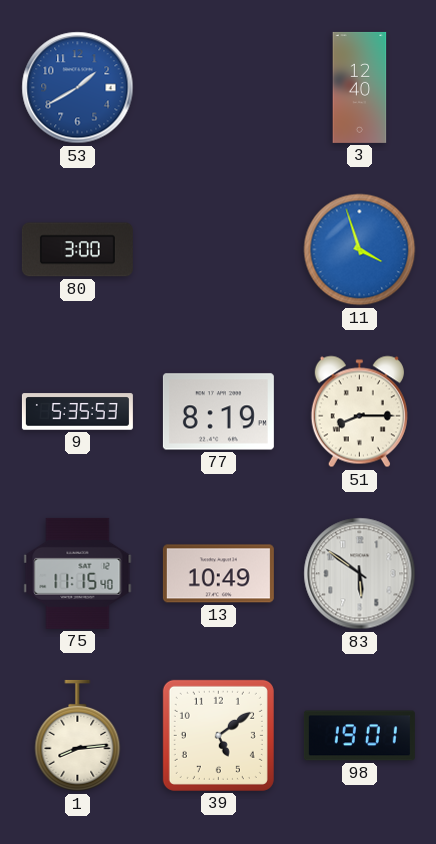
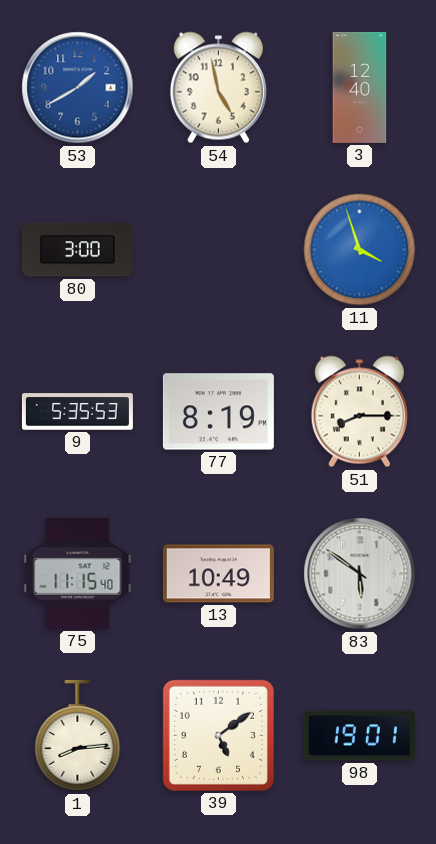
54: none -> 4:58
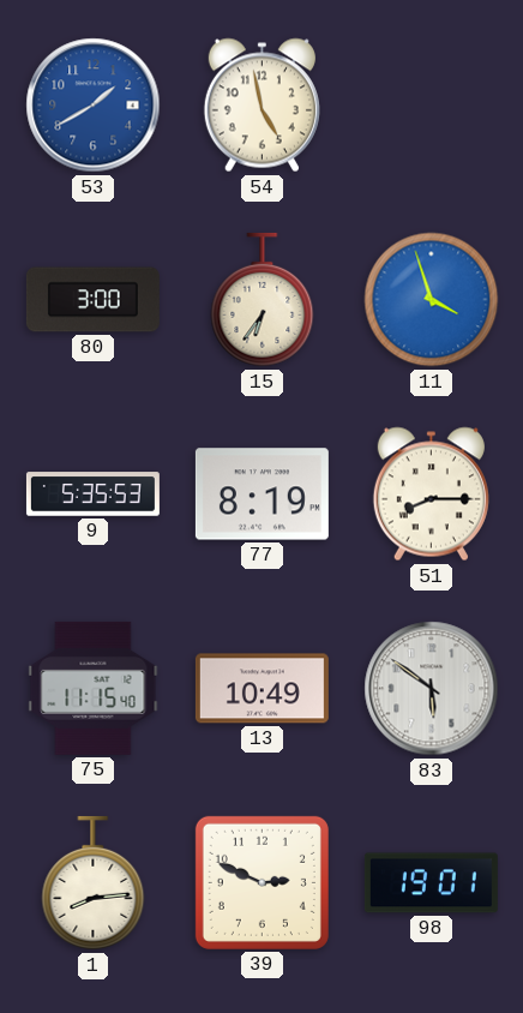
3: 12:40 -> none
15: none -> 6:36
39: 5:09 -> 2:49
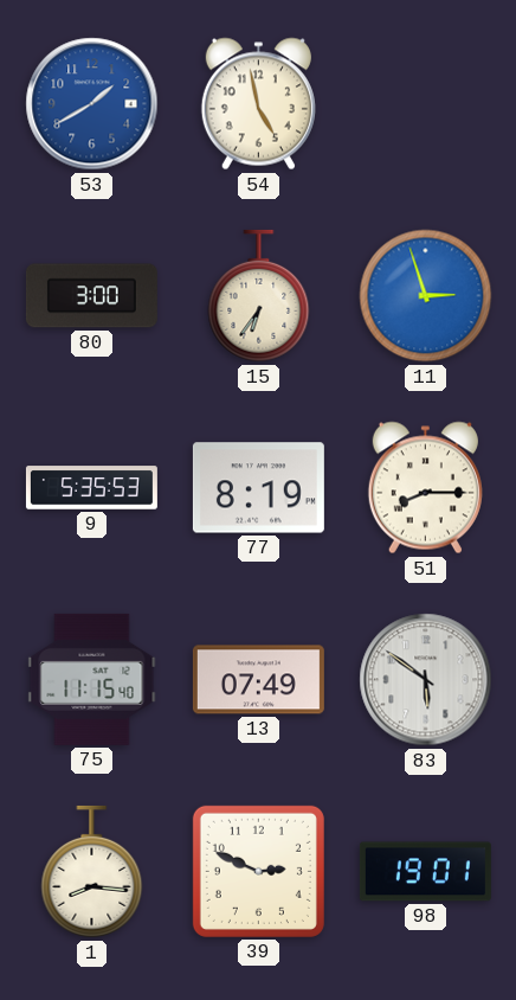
11: 3:57 -> 2:57
13: 10:49 -> 07:49
1: 8:14 -> 8:16
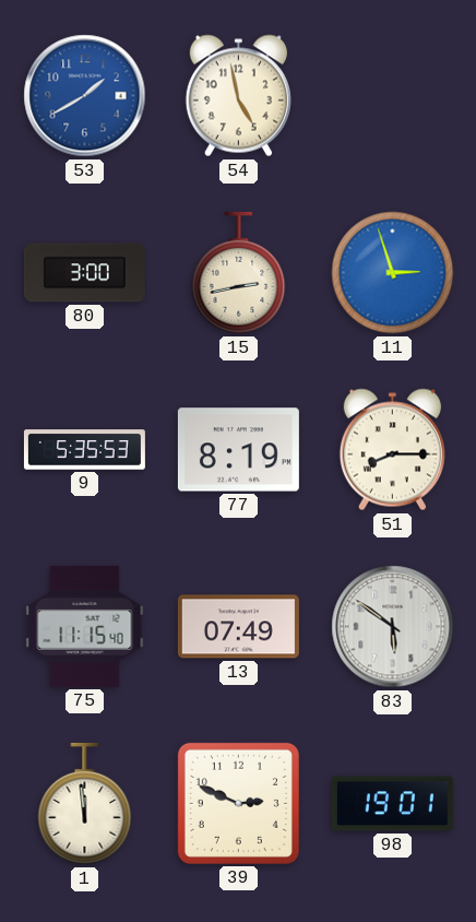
15: 6:36 -> 2:43
1: 8:16 -> 11:59
